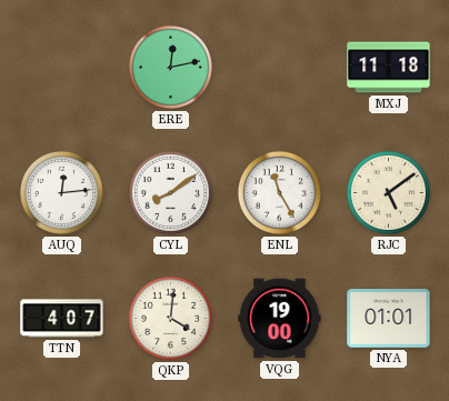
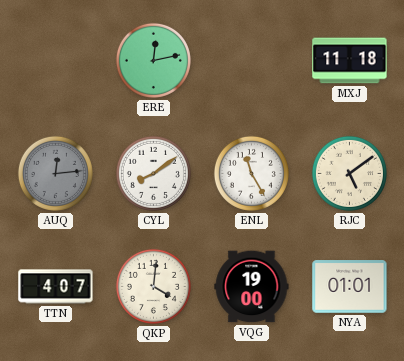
AUQ dial: white -> grey
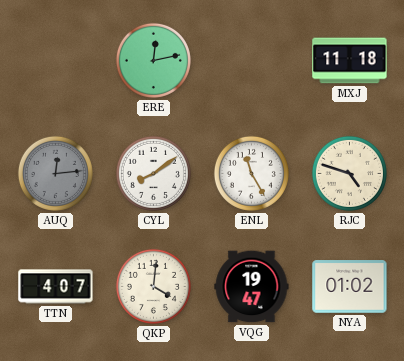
RJC: 5:09 -> 4:48
VQG: 19:00 -> 19:47
NYA: 01:01 -> 01:02
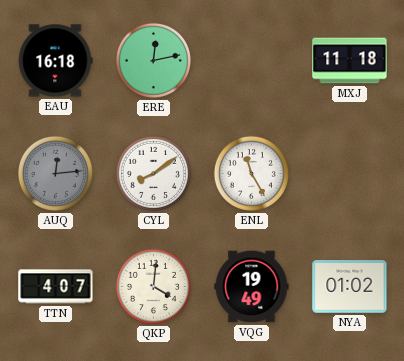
EAU: none -> 16:18
RJC: 4:48 -> none
VQG: 19:47 -> 19:49
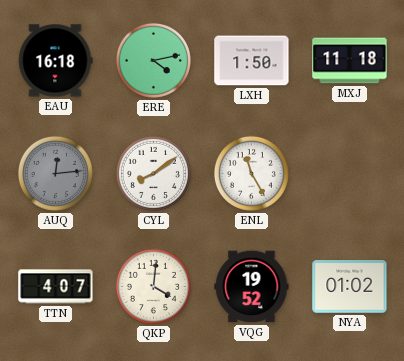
ERE: 12:13 -> 4:13
LXH: none -> 1:50
VQG: 19:49 -> 19:52
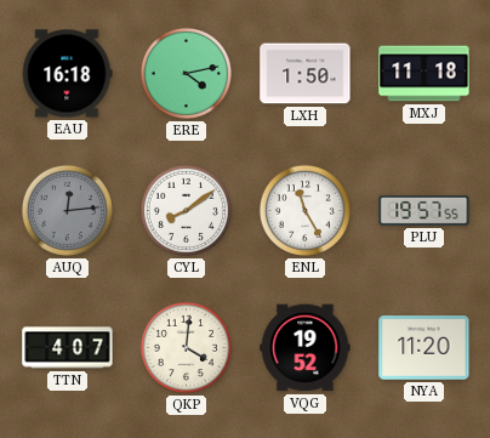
PLU: none -> 19:57
NYA: 01:02 -> 11:20
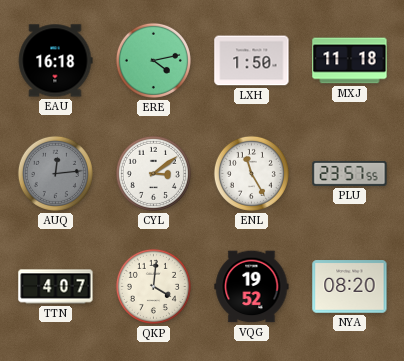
CYL: 8:09 -> 3:09
PLU: 19:57 -> 23:57
NYA: 11:20 -> 08:20
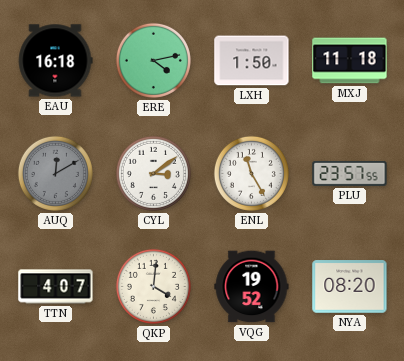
AUQ: 12:14 -> 12:10
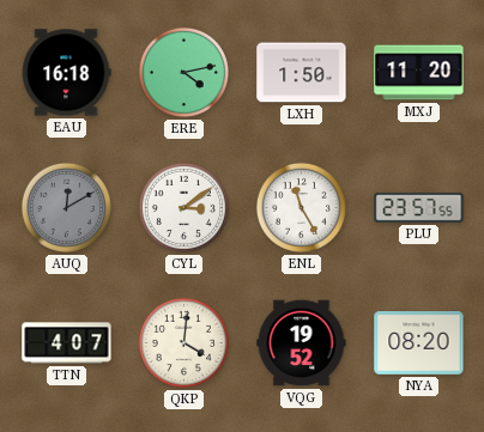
MXJ: 11:18 -> 11:20
